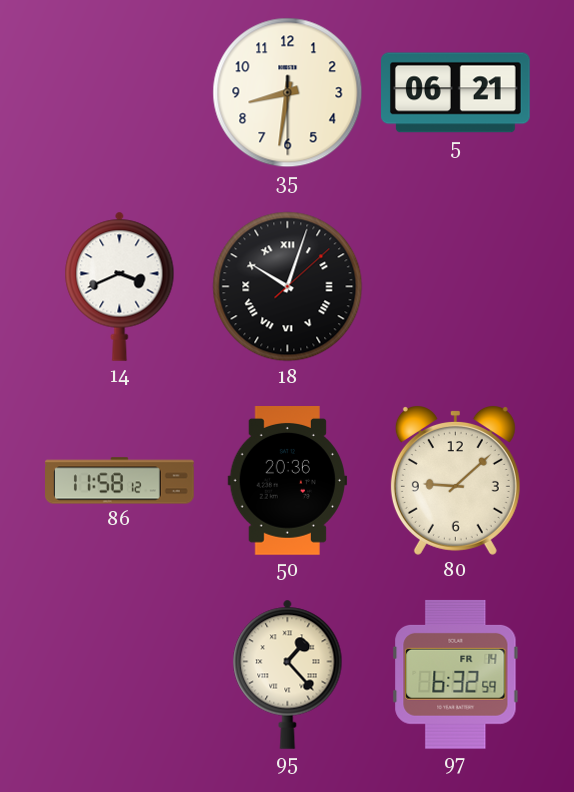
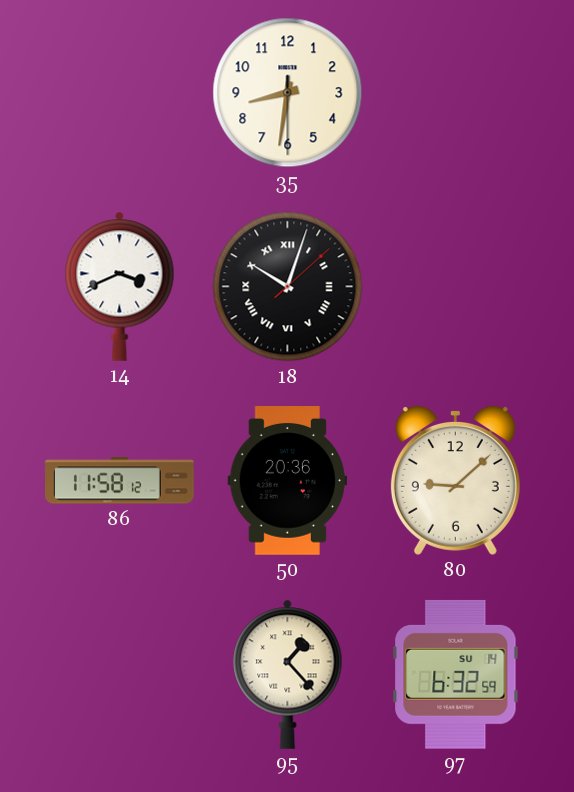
5: 06:21 -> none
97 date: FR 14 -> SU 14
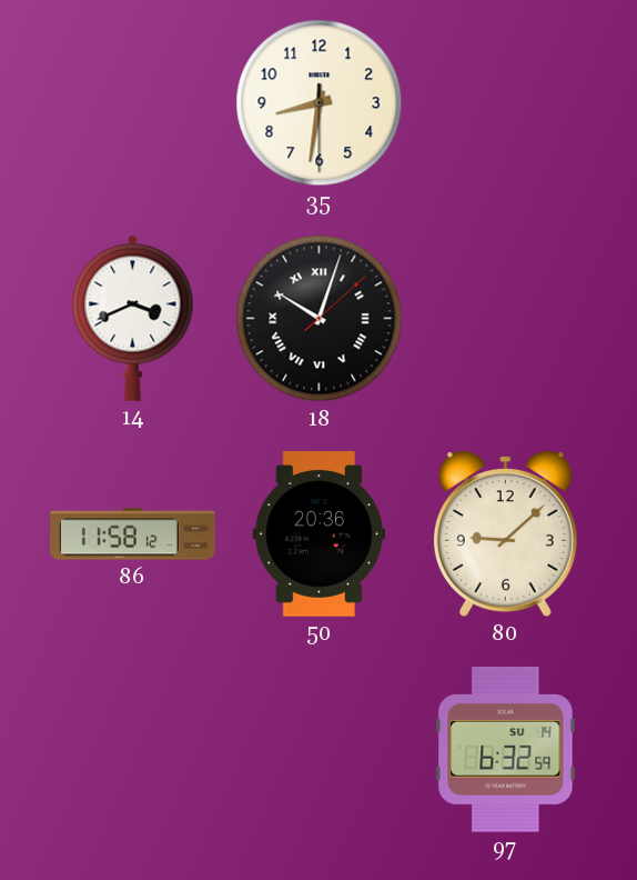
95: 1:23 -> none
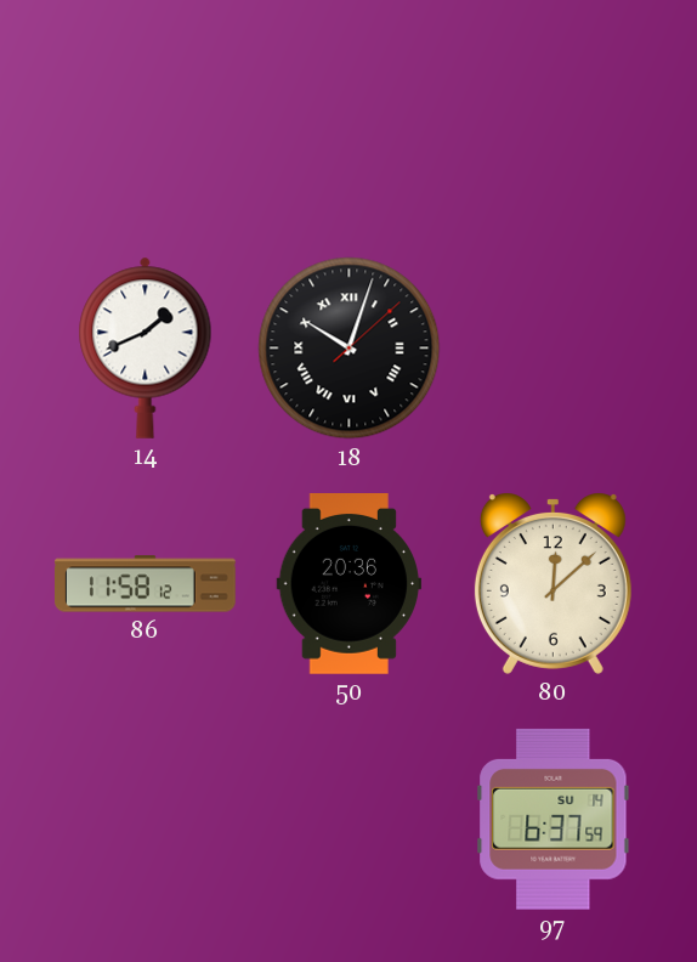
35: 8:31 -> none
14: 3:41 -> 1:41
80: 9:08 -> 12:08
97: 6:32 -> 6:37
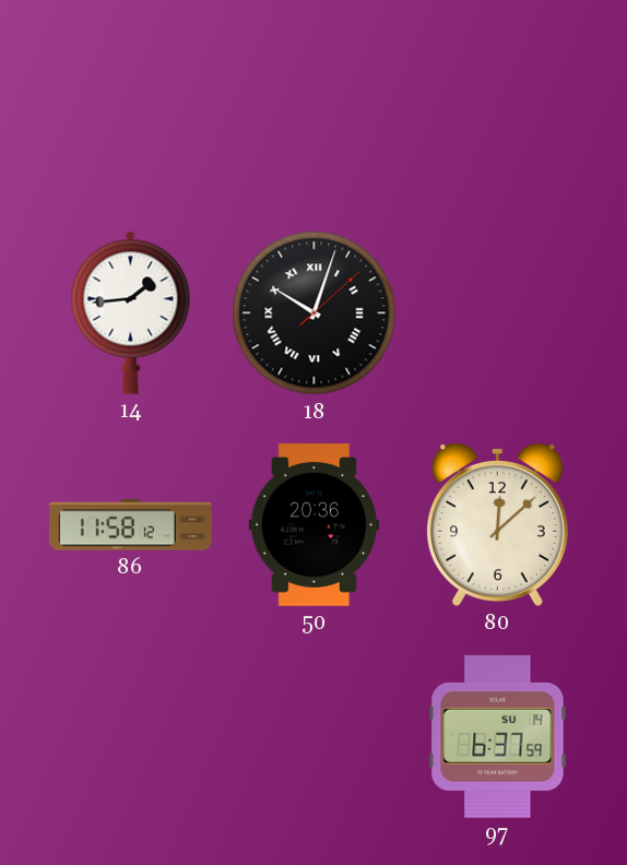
14: 1:41 -> 1:44
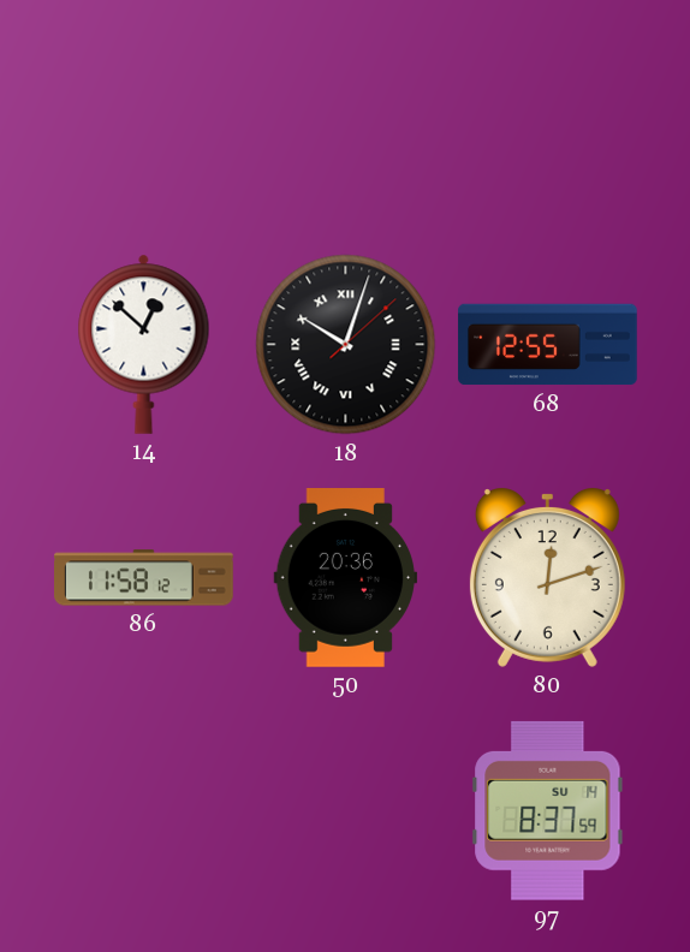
14: 1:44 -> 12:52
68: none -> 12:55
80: 12:08 -> 12:12
97: 6:37 -> 8:37
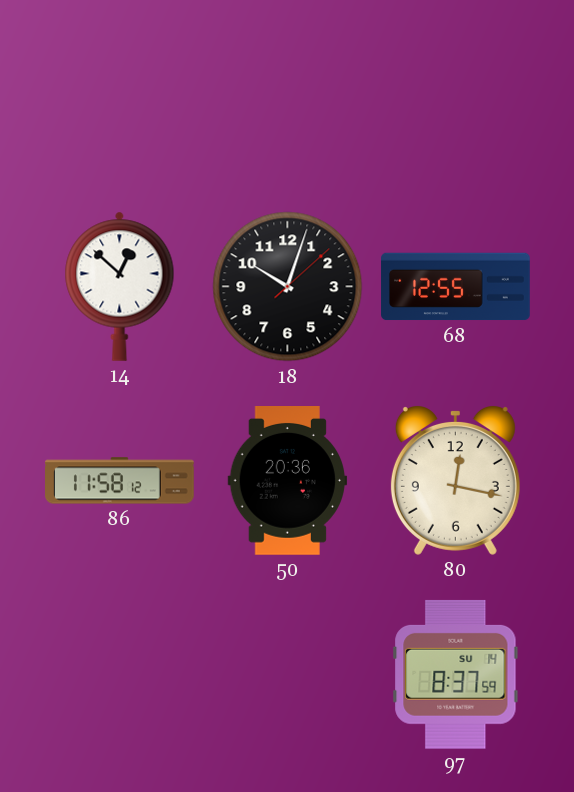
18 numerals: Roman -> Arabic
80: 12:12 -> 12:17
